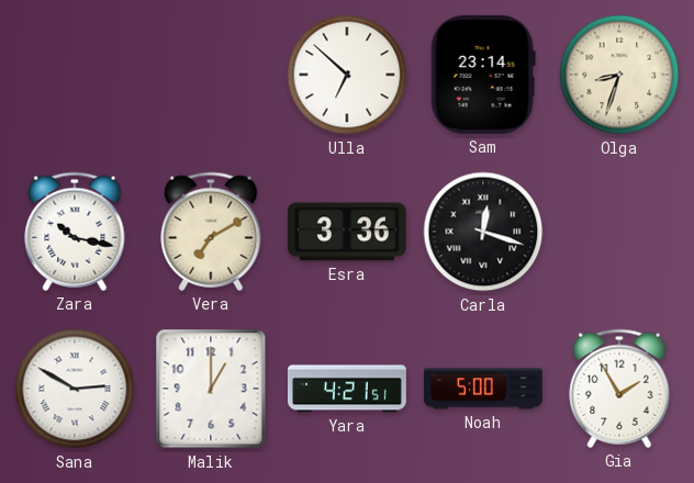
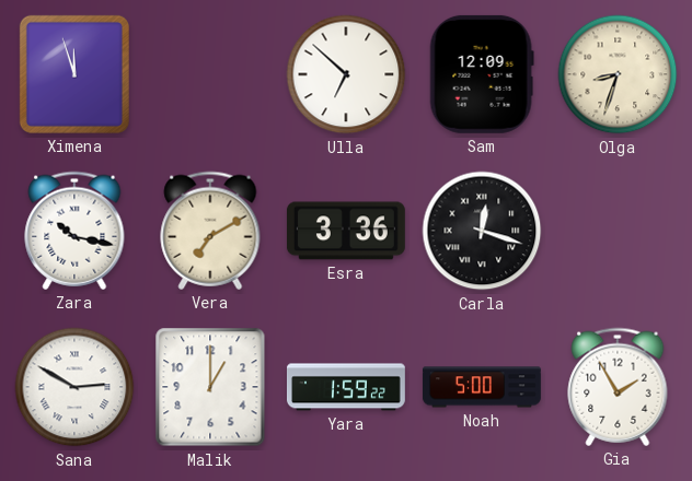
Ximena: none -> 11:57
Sam: 23:14 -> 12:09
Yara: 4:21 -> 1:59
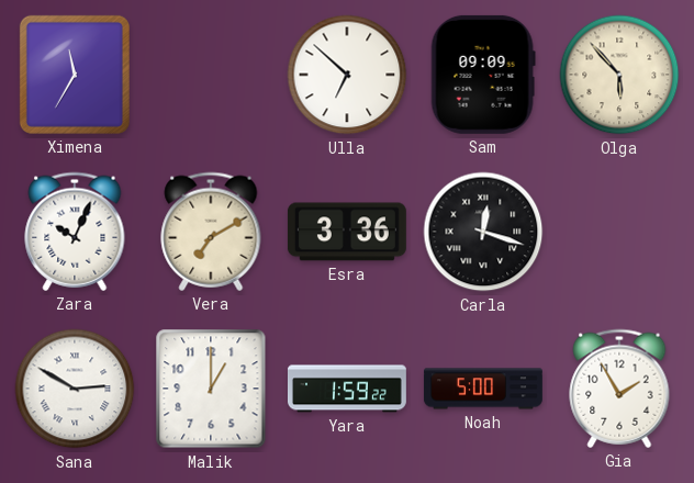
Ximena: 11:57 -> 11:35
Sam: 12:09 -> 09:09
Olga: 8:33 -> 5:53
Zara: 10:17 -> 10:04
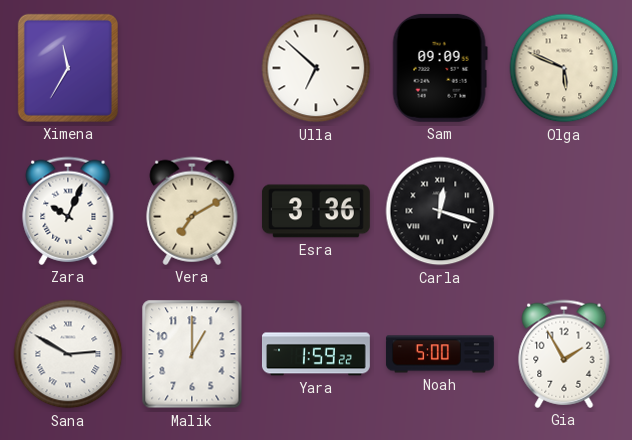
Olga: 5:53 -> 5:49
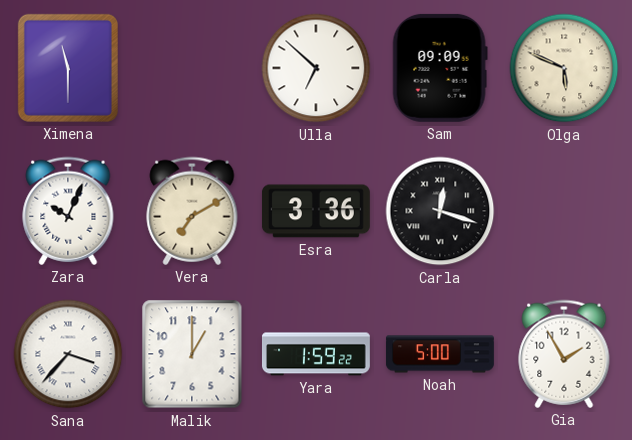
Ximena: 11:35 -> 11:30
Sana: 2:50 -> 3:37
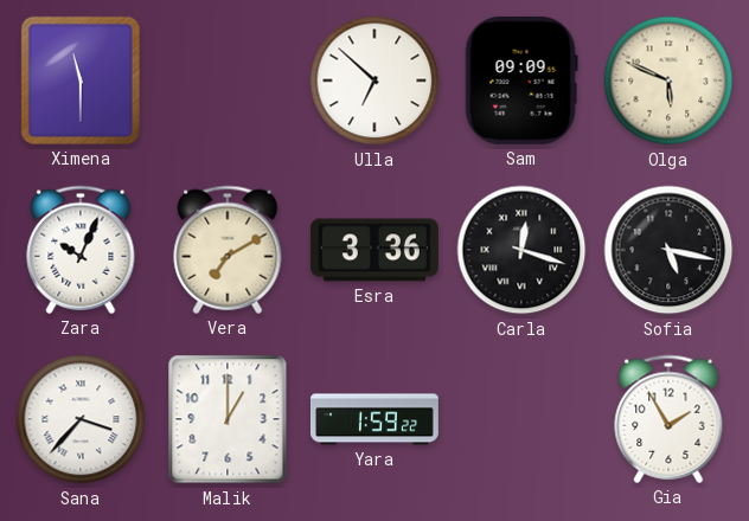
Sofia: none -> 5:17
Noah: 5:00 -> none
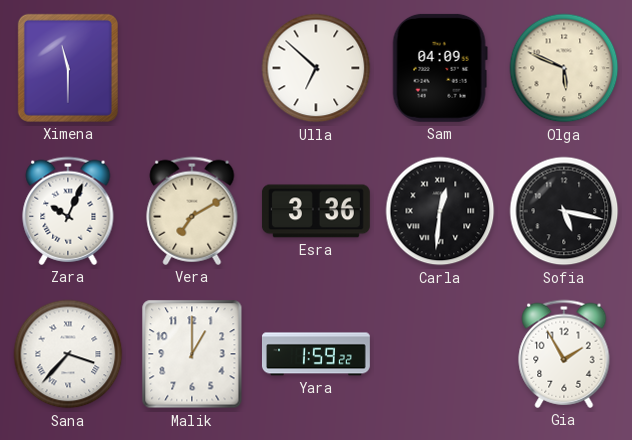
Sam: 09:09 -> 04:09
Carla: 12:18 -> 12:31
